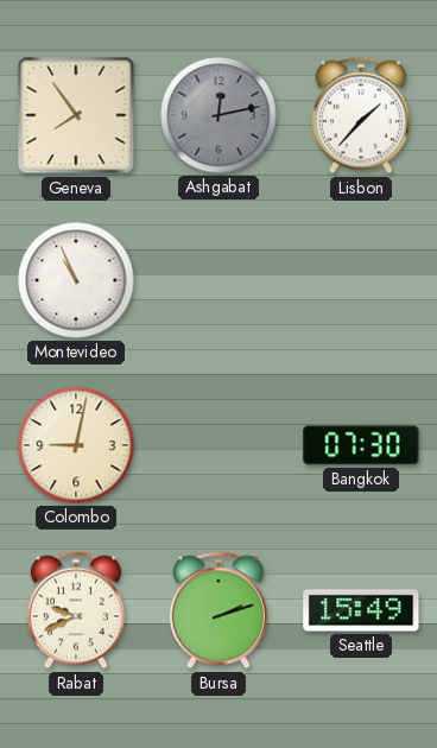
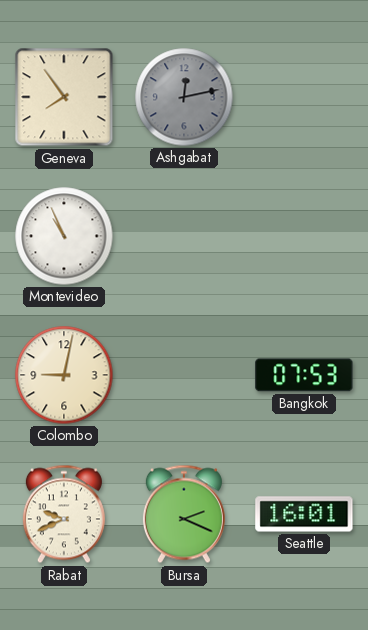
Lisbon: 1:37 -> none
Bangkok: 07:30 -> 07:53
Bursa: 2:12 -> 2:19
Seattle: 15:49 -> 16:01
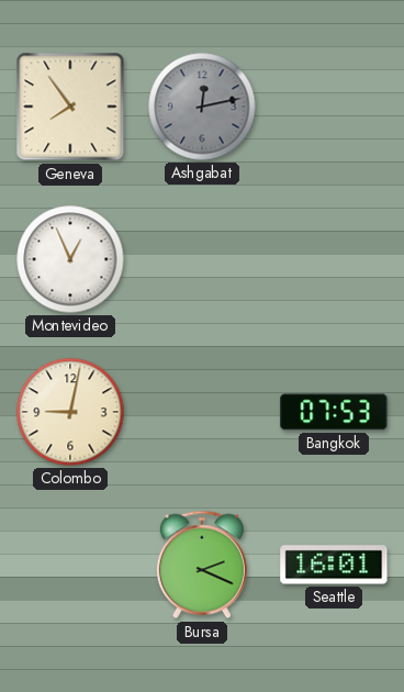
Montevideo: 10:56 -> 12:56
Rabat: 9:41 -> none
